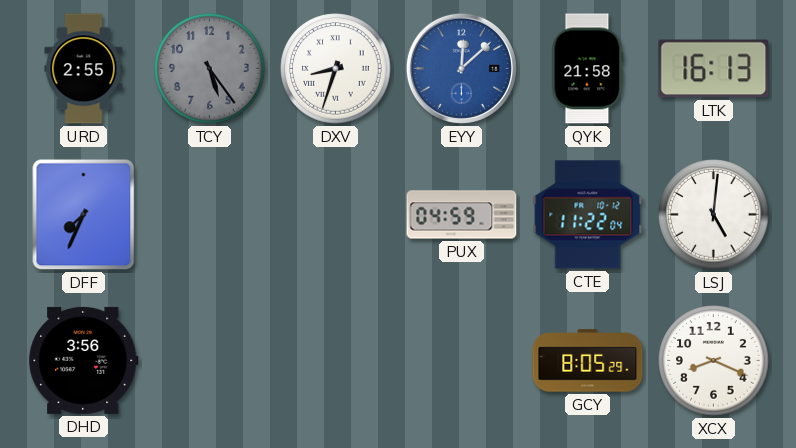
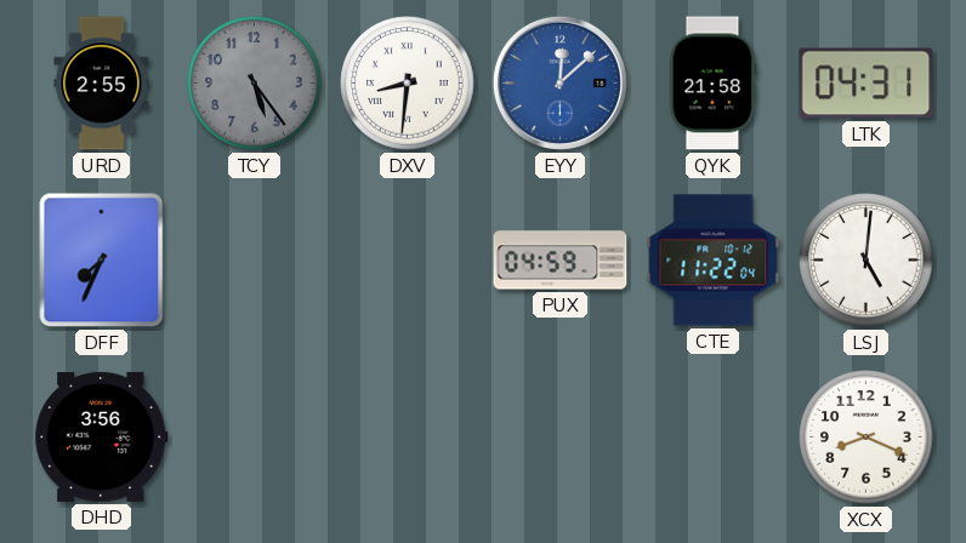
DXV: 8:33 -> 8:31
LTK: 16:13 -> 04:31
GCY: 8:05 -> none
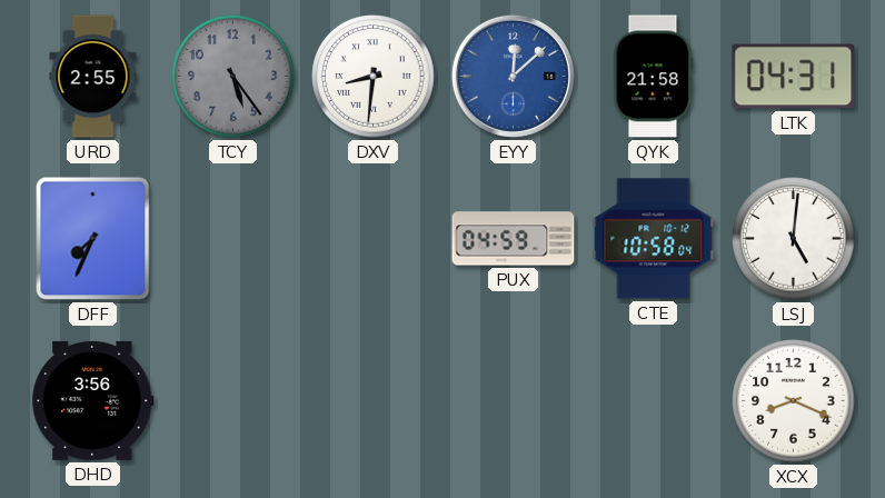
CTE: 11:22 -> 10:58
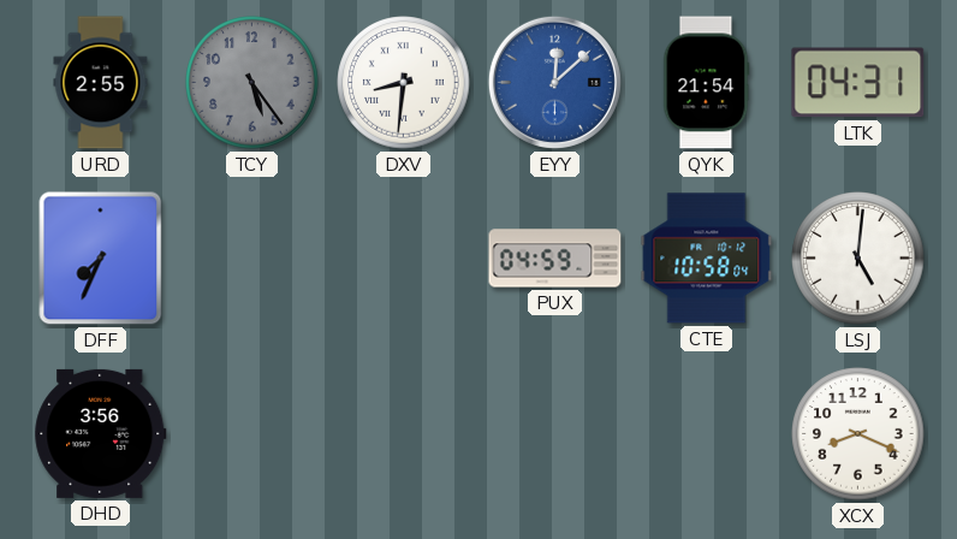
QYK: 21:58 -> 21:54
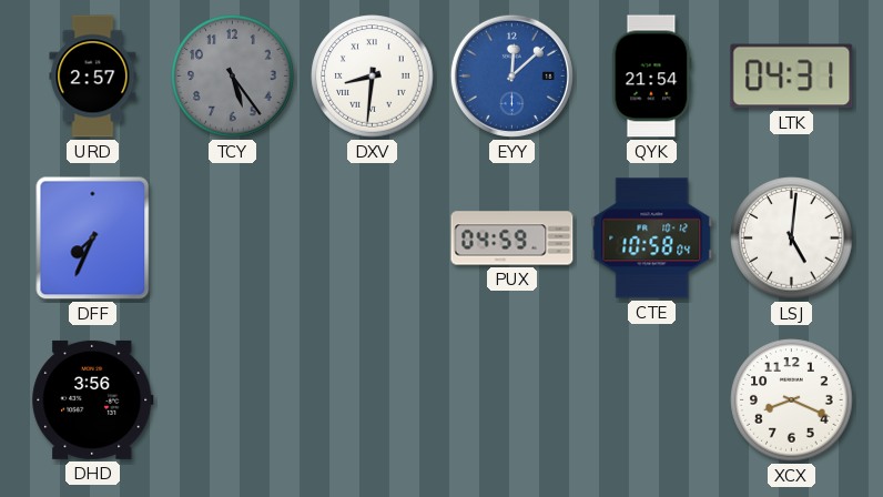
URD: 2:55 -> 2:57
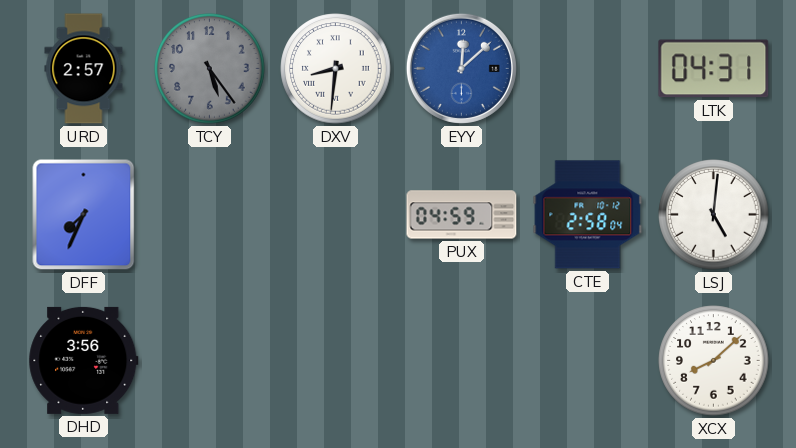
QYK: 21:54 -> none
CTE: 10:58 -> 2:58
XCX: 8:19 -> 8:08
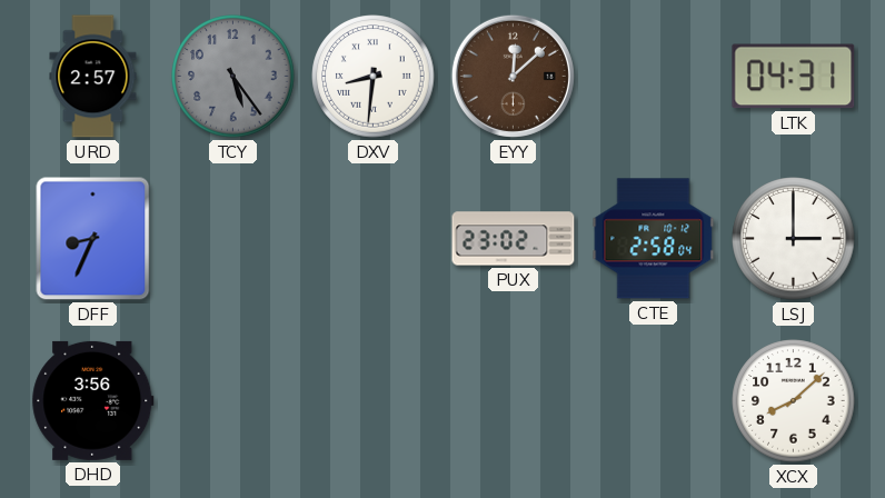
EYY dial: blue -> brown
DFF: 7:34 -> 8:34
PUX: 04:59 -> 23:02
LSJ: 5:01 -> 3:00
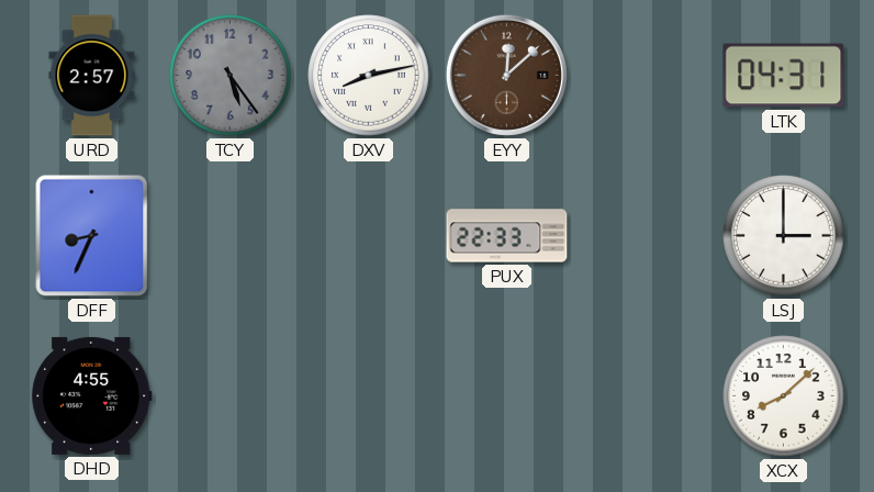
DXV: 8:31 -> 8:13
PUX: 23:02 -> 22:33
CTE: 2:58 -> none
DHD: 3:56 -> 4:55
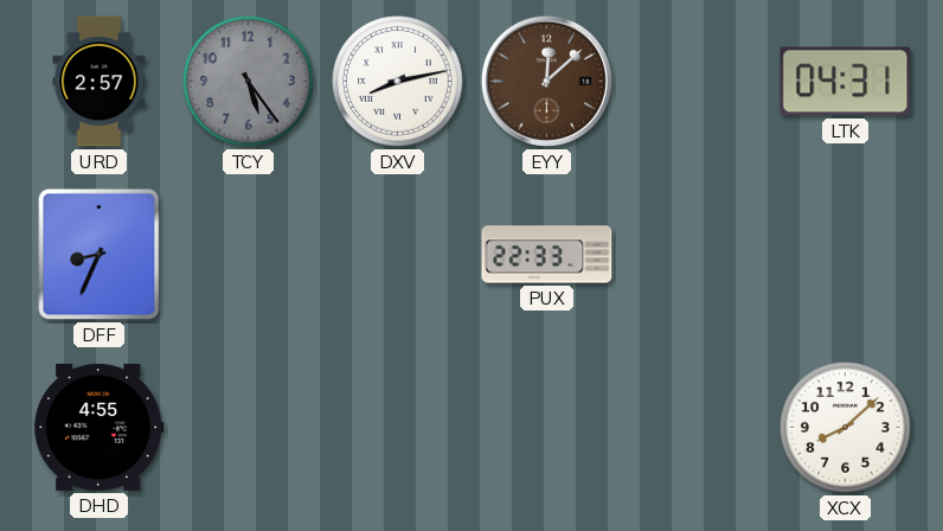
LSJ: 3:00 -> none
